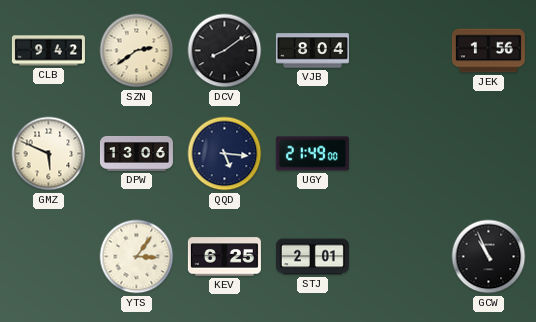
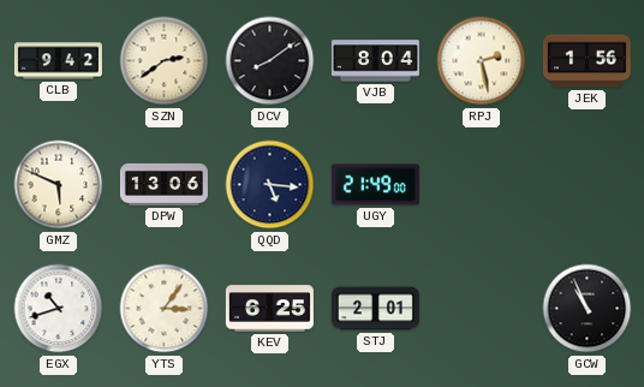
RPJ: none -> 2:28
EGX: none -> 10:42
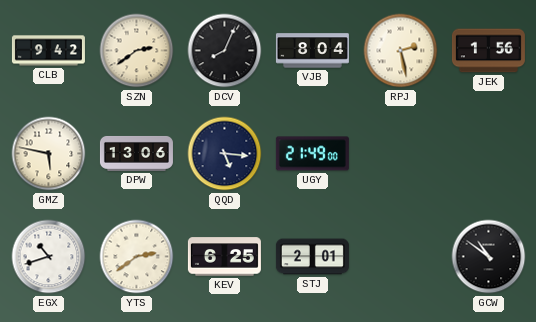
DCV: 8:09 -> 8:04
GMZ: 5:49 -> 5:47
YTS: 3:06 -> 2:39
GCW: 10:56 -> 10:51
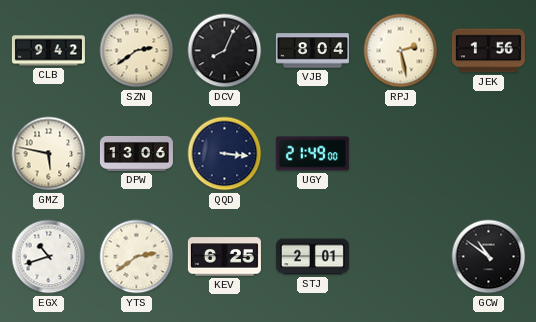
QQD: 5:16 -> 3:16
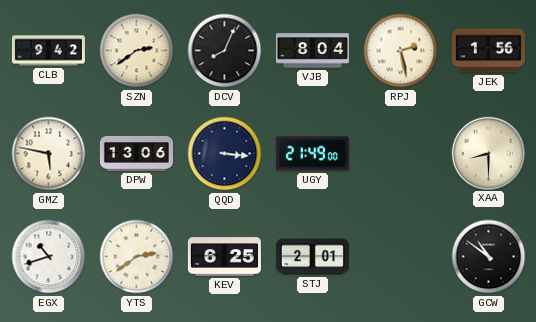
XAA: none -> 8:30
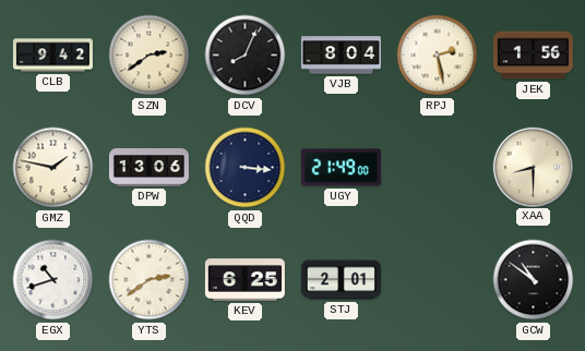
GMZ: 5:47 -> 1:47
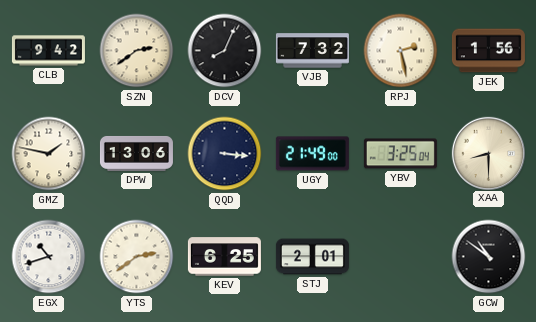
VJB: 8:04 -> 7:32
YBV: none -> 3:25
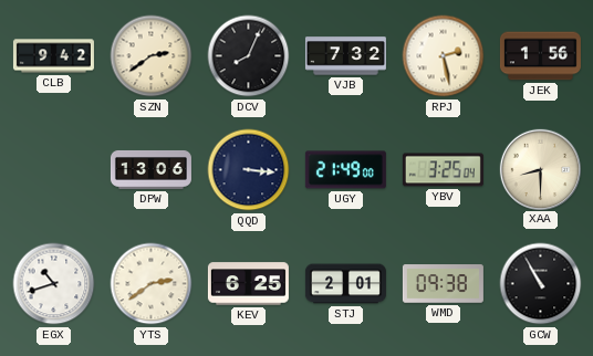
GMZ: 1:47 -> none
WMD: none -> 09:38
GCW: 10:51 -> 10:55
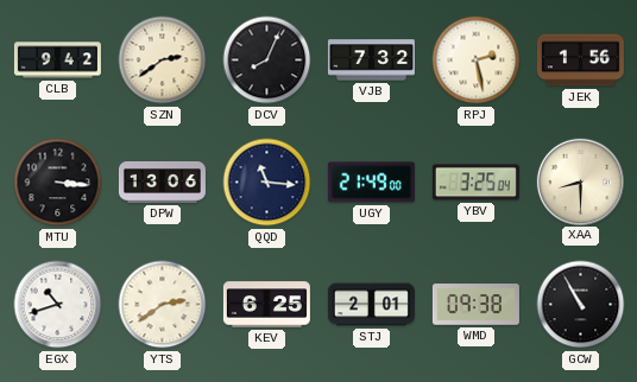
MTU: none -> 3:16
QQD: 3:16 -> 11:16
